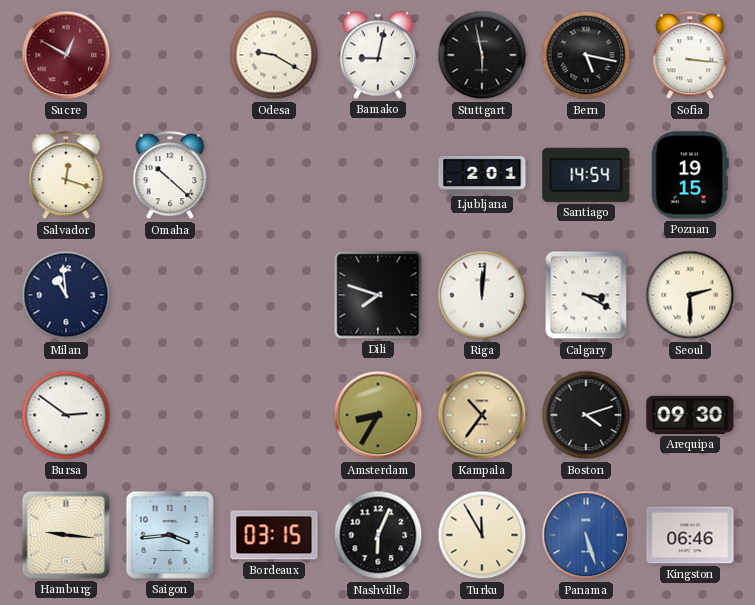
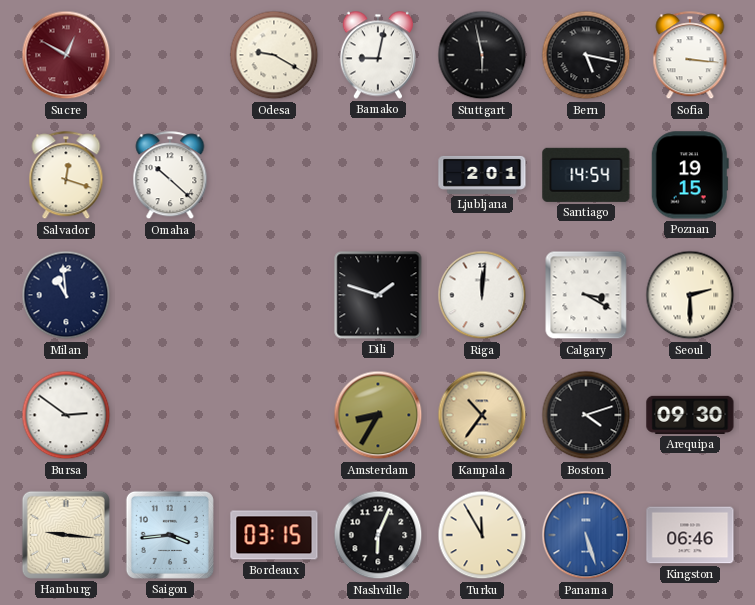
Dili: 7:48 -> 1:48
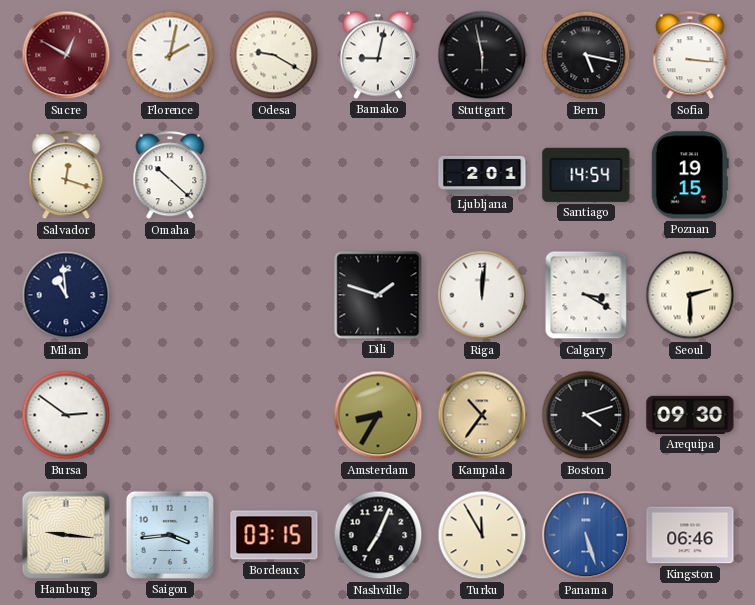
Florence: none -> 2:02
Nashville: 6:04 -> 7:04
